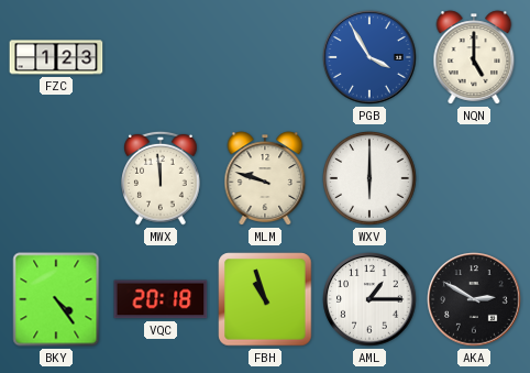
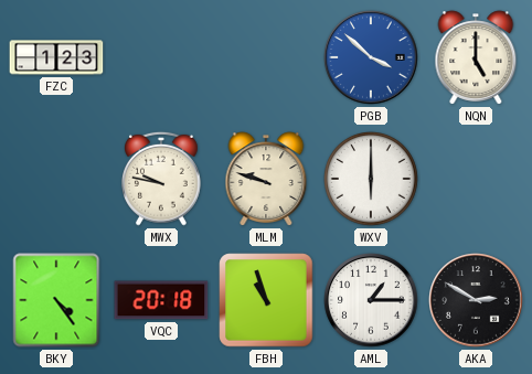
PGB: 3:55 -> 3:52
MWX: 11:59 -> 9:47
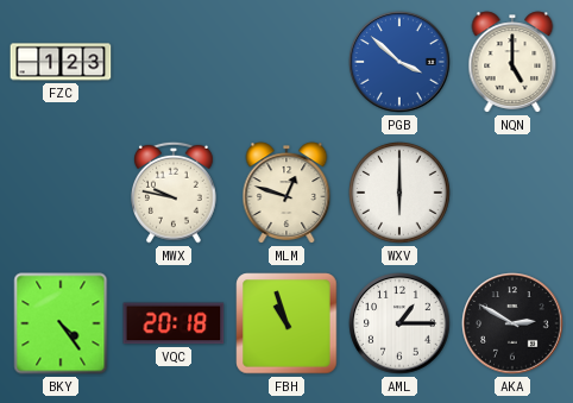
MLM: 9:48 -> 12:48
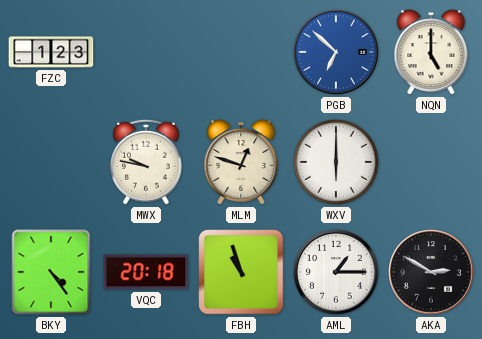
PGB: 3:52 -> 6:52
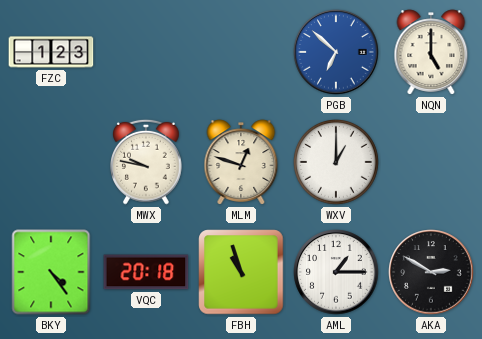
WXV: 6:00 -> 1:00
